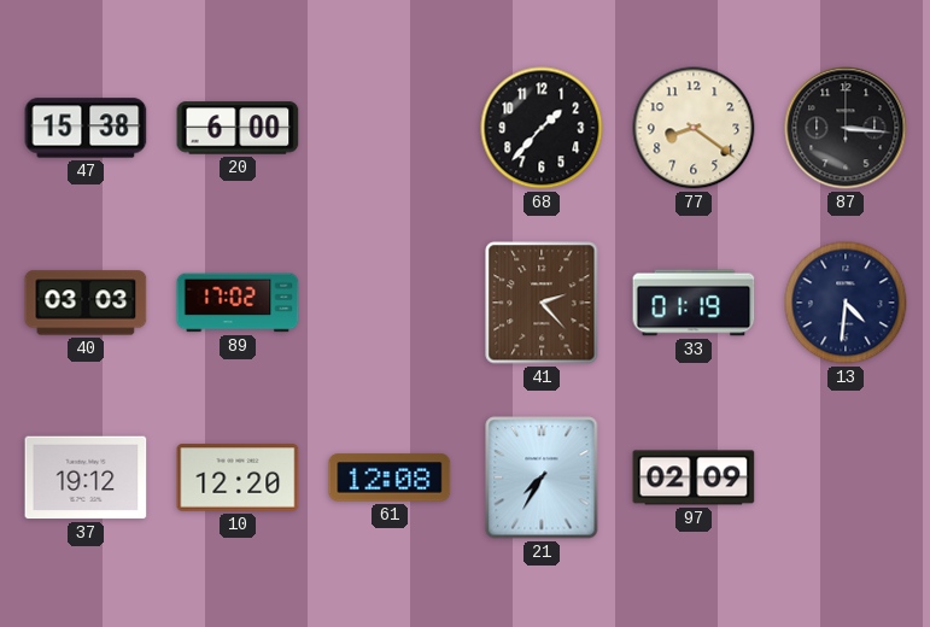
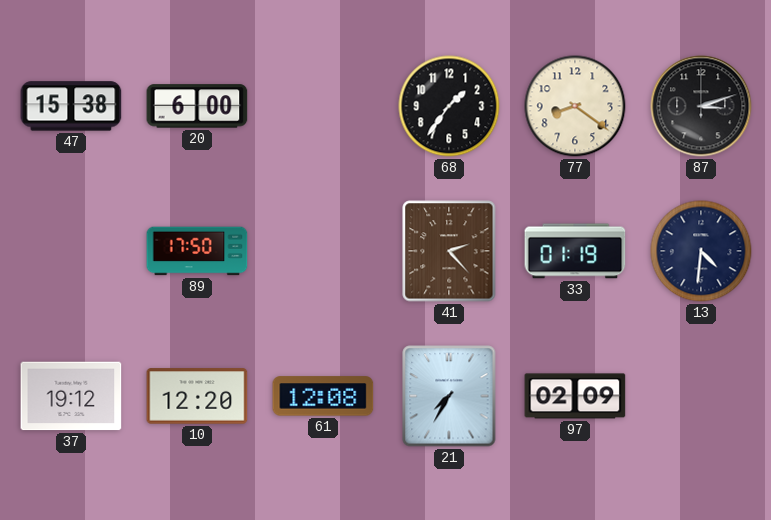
68: 1:37 -> 1:36
87: 3:16 -> 3:12
40: 03:03 -> none
89: 17:02 -> 17:50
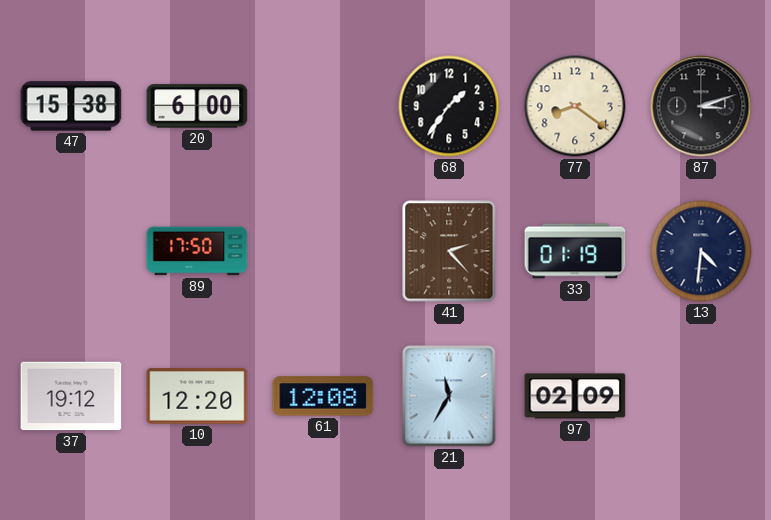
21: 7:35 -> 11:35
